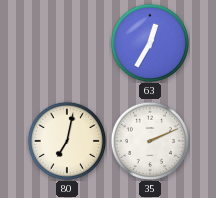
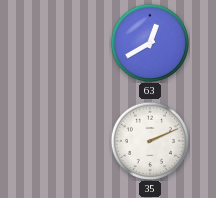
63: 12:35 -> 12:40
80: 7:02 -> none
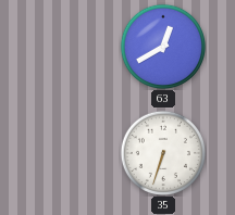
35: 2:11 -> 6:33
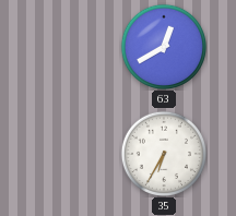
35: 6:33 -> 6:35
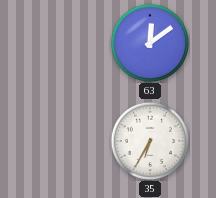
63: 12:40 -> 12:09
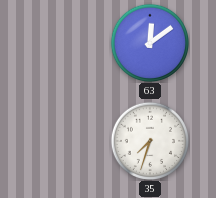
35: 6:35 -> 7:33
